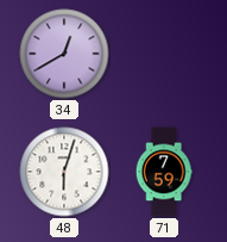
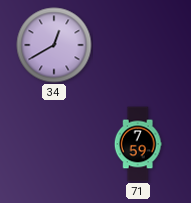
48: 6:03 -> none
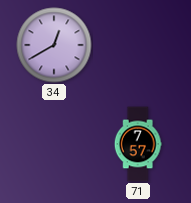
71: 7:59 -> 7:57
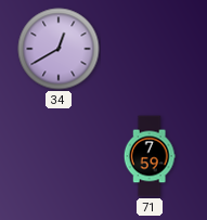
71: 7:57 -> 7:59
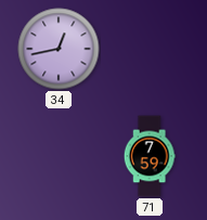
34: 12:40 -> 12:43
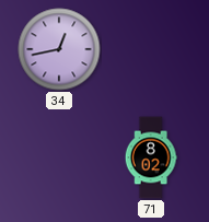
71: 7:59 -> 8:02
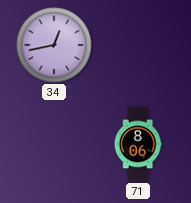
71: 8:02 -> 8:06
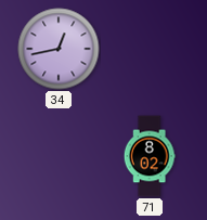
71: 8:06 -> 8:02
